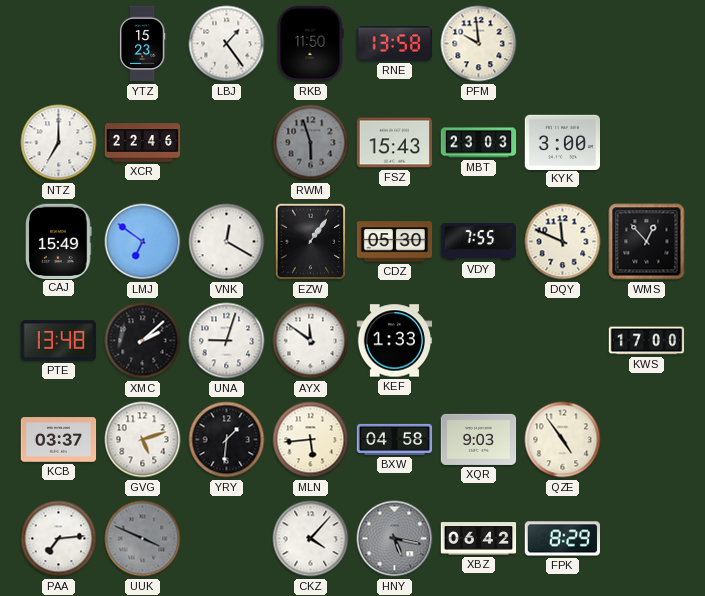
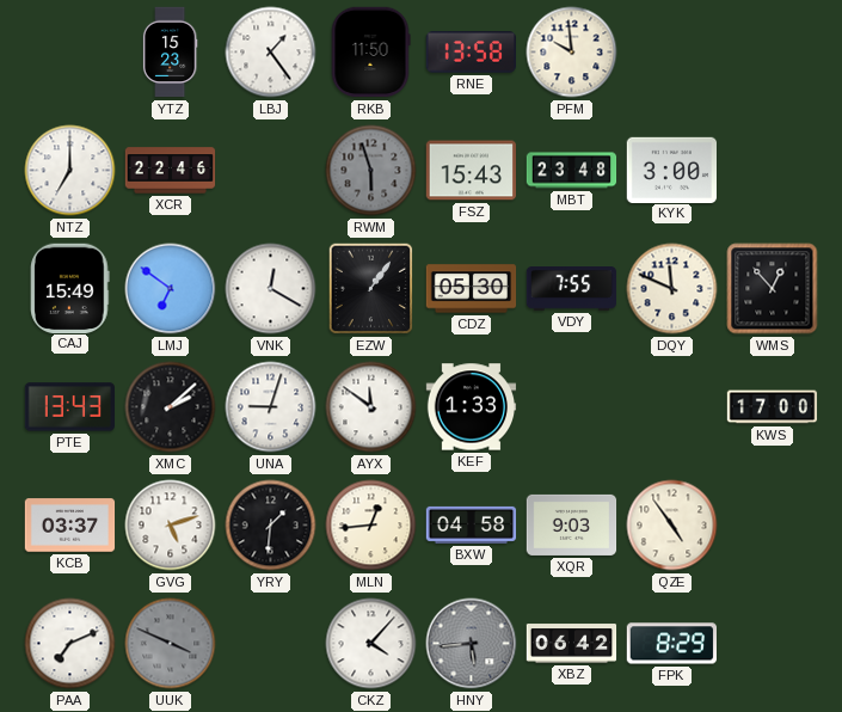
MBT: 23:03 -> 23:48
PTE: 13:48 -> 13:43
MLN: 5:44 -> 12:44
PAA: 7:14 -> 7:11
HNY: 5:17 -> 5:44
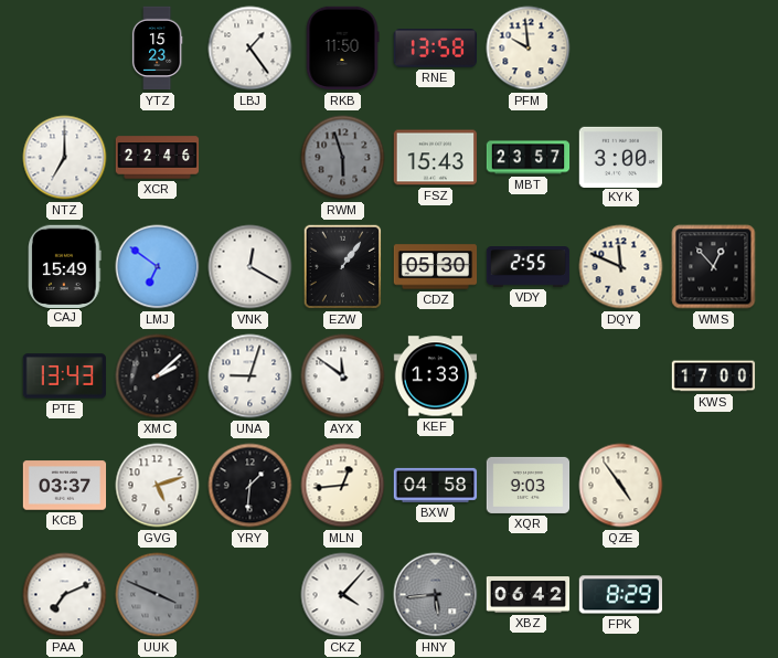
MBT: 23:48 -> 23:57
VDY: 7:55 -> 2:55
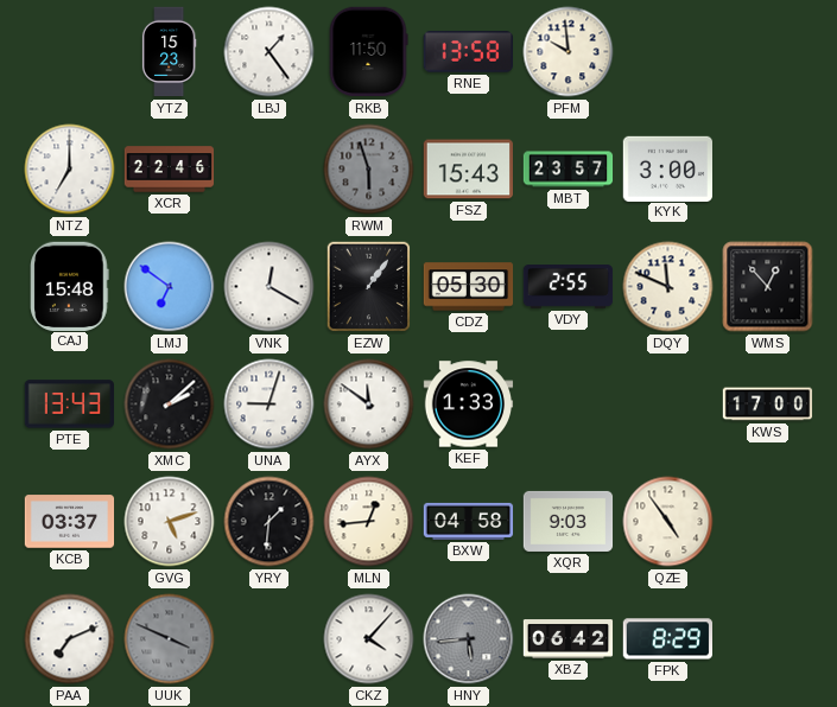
CAJ: 15:49 -> 15:48
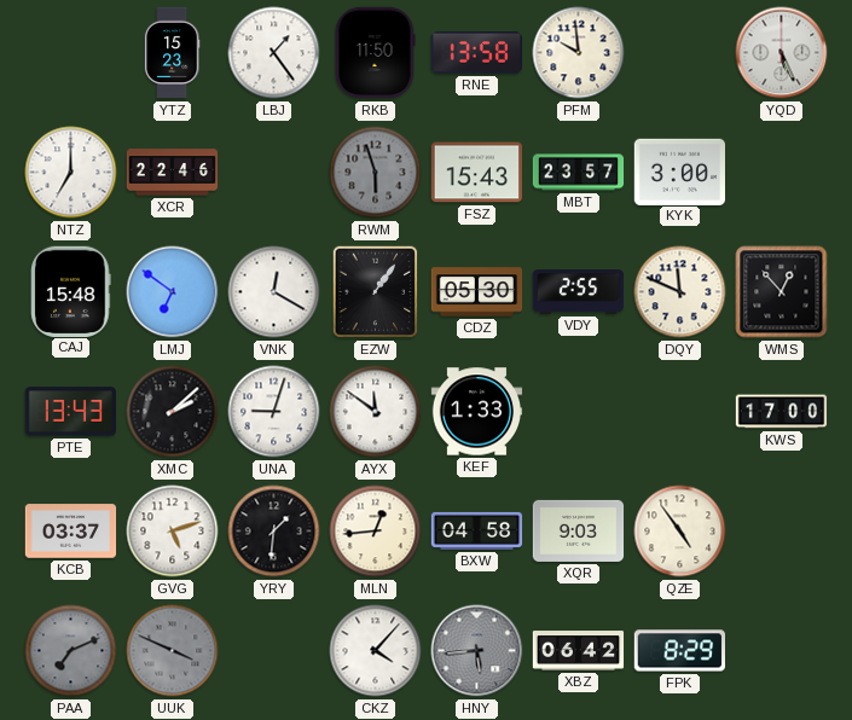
YQD: none -> 5:26
PAA dial: white -> grey
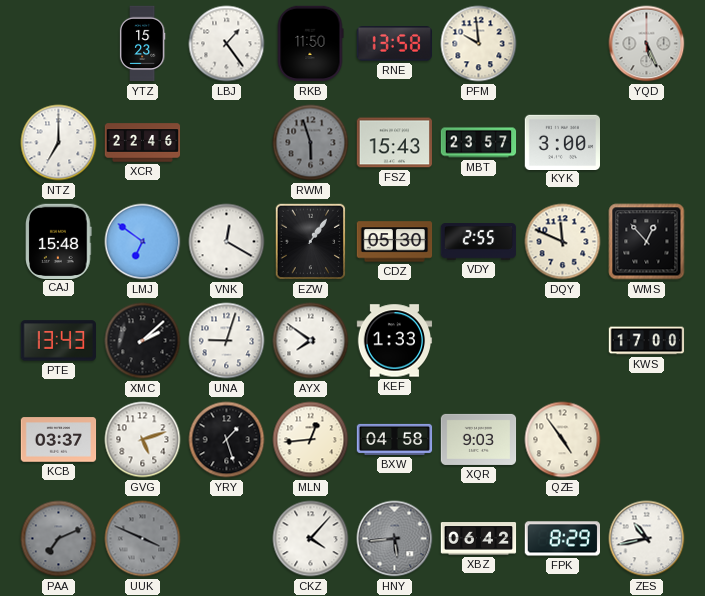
AYX: 11:51 -> 7:51
YRY: 1:31 -> 1:27
ZES: none -> 10:43
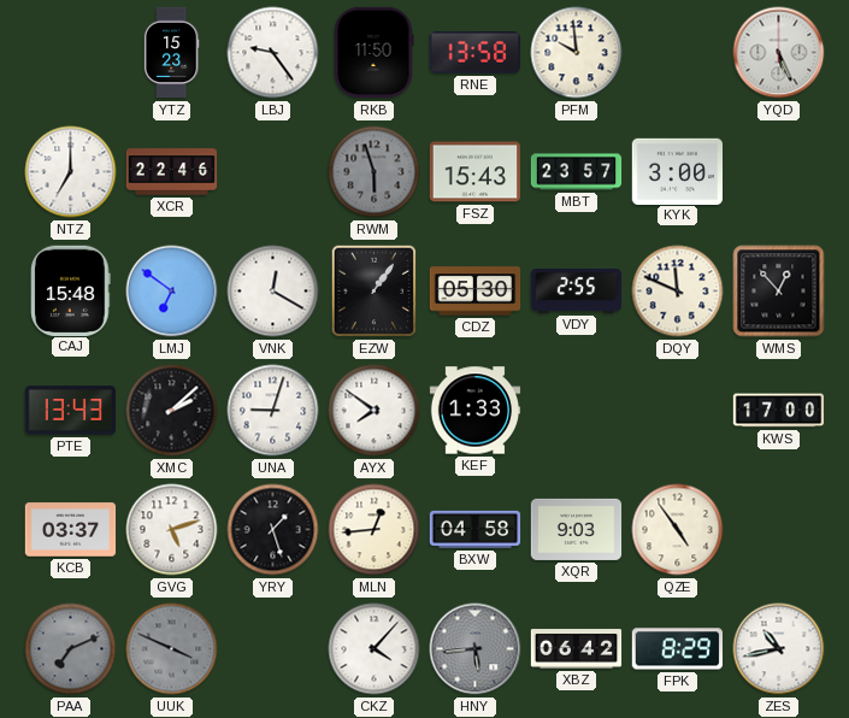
LBJ: 1:24 -> 9:24
